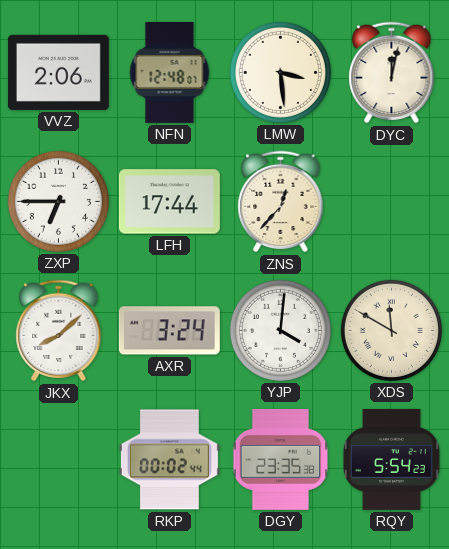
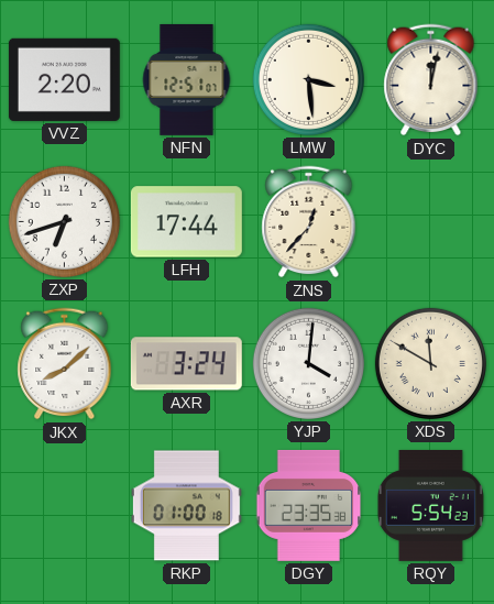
VVZ: 2:06 -> 2:20
NFN: 12:48 -> 12:51
ZXP: 6:45 -> 6:42
RKP: 00:02 -> 01:00
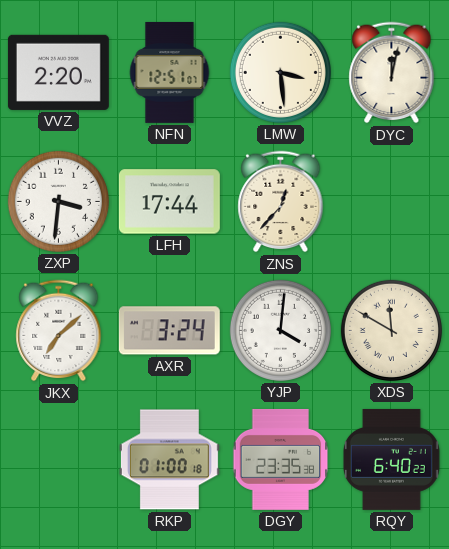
ZXP: 6:42 -> 3:31
JKX: 8:08 -> 7:08
RQY: 5:54 -> 6:40
